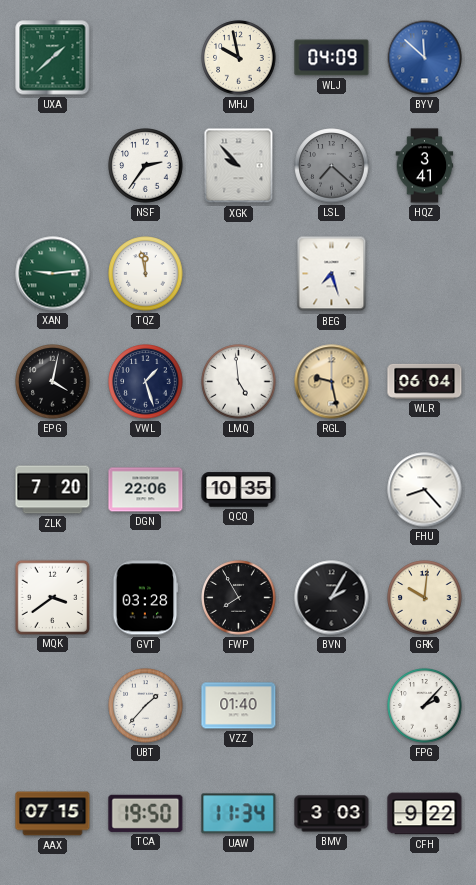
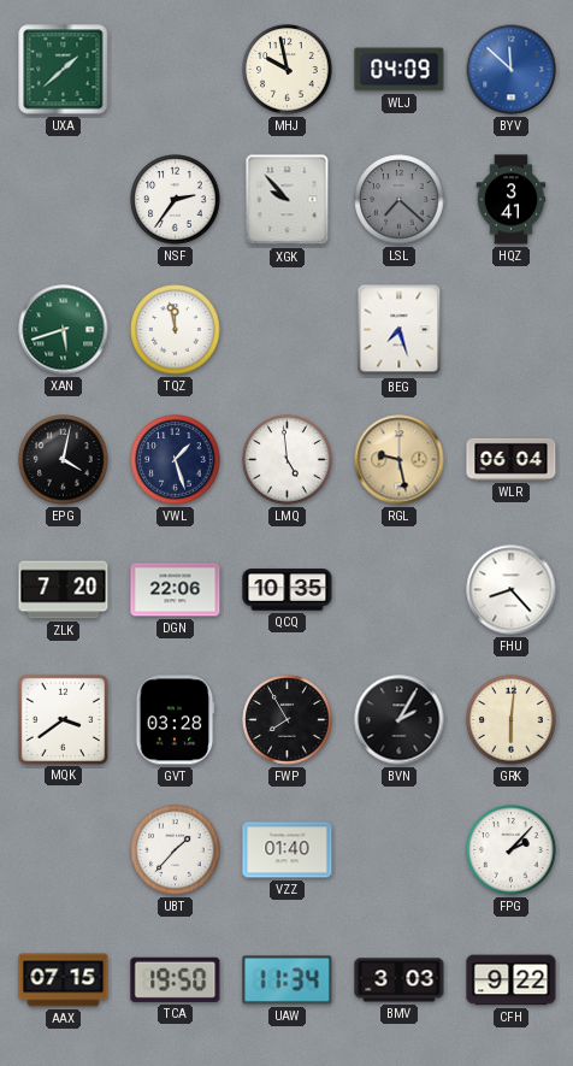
XAN: 9:14 -> 5:42
GRK: 10:01 -> 6:01
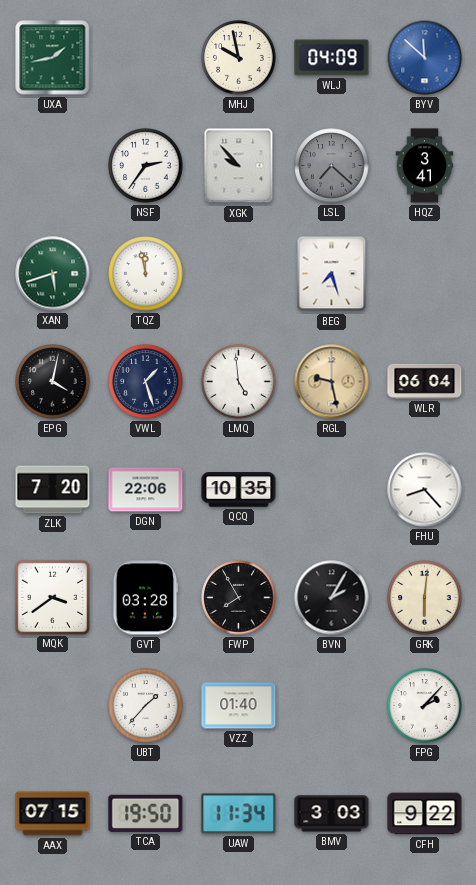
UXA: 1:38 -> 1:43
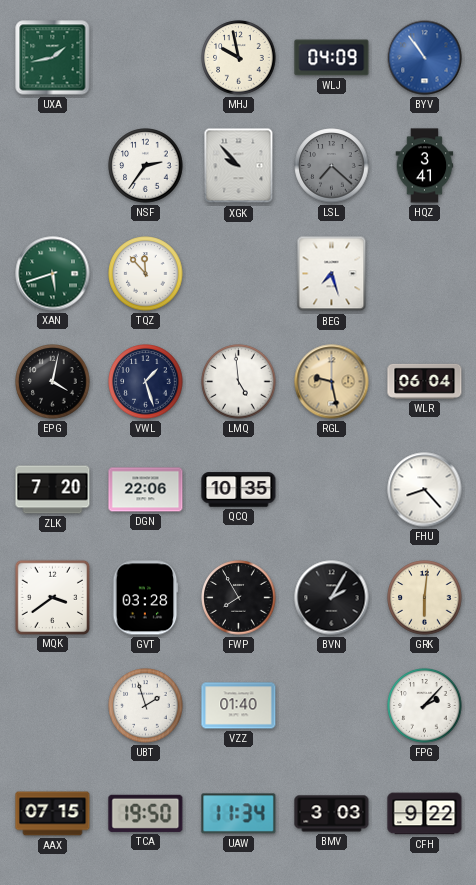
BYV: 11:52 -> 10:54
TQZ: 11:58 -> 11:53
UBT: 1:37 -> 1:57
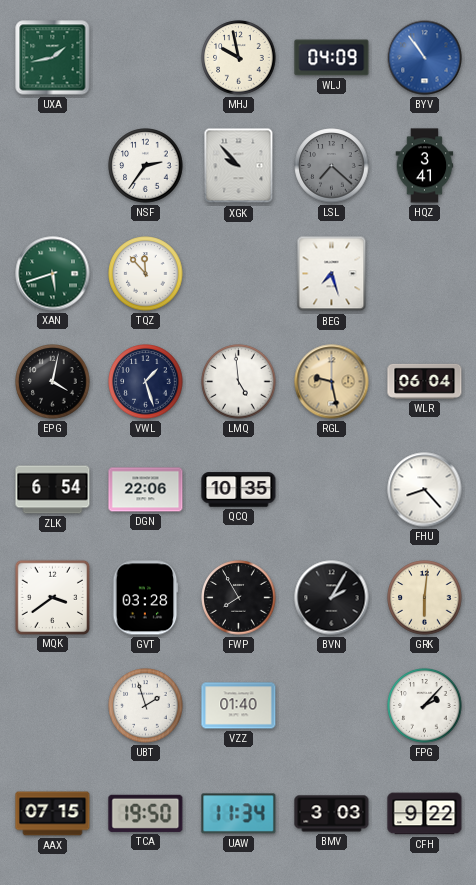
ZLK: 7:20 -> 6:54
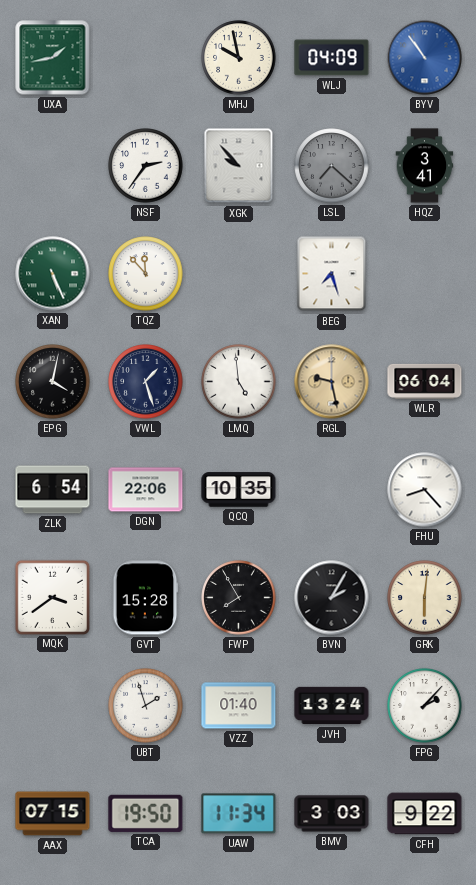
XAN: 5:42 -> 5:26
GVT: 03:28 -> 15:28
JVH: none -> 13:24
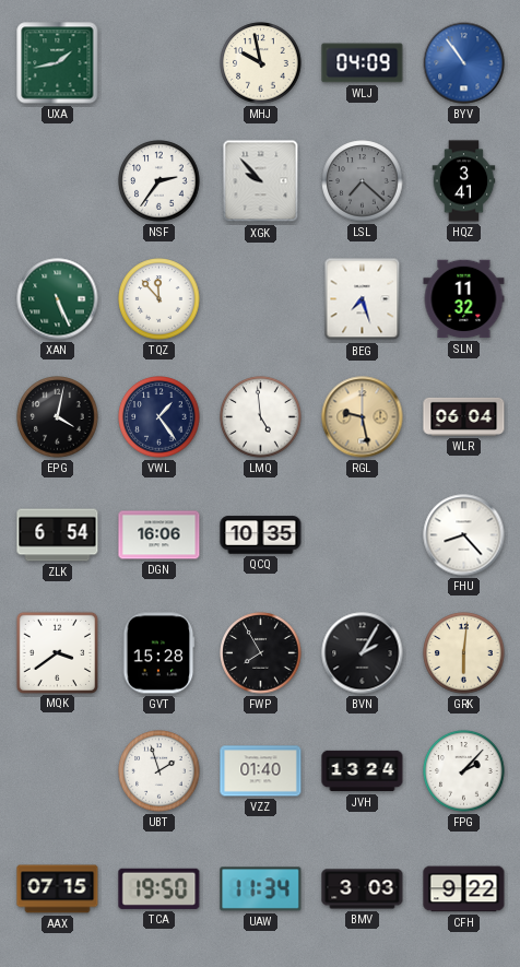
SLN: none -> 11:32
VWL: 1:27 -> 1:24
DGN: 22:06 -> 16:06
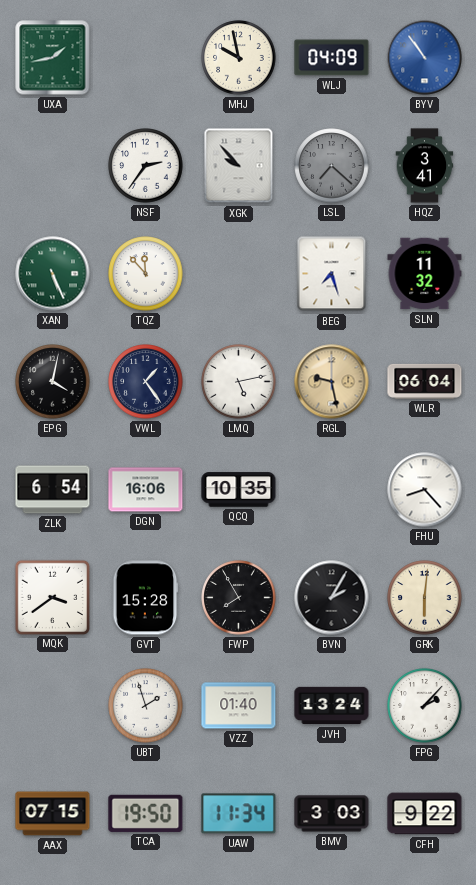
LMQ: 4:59 -> 5:13
